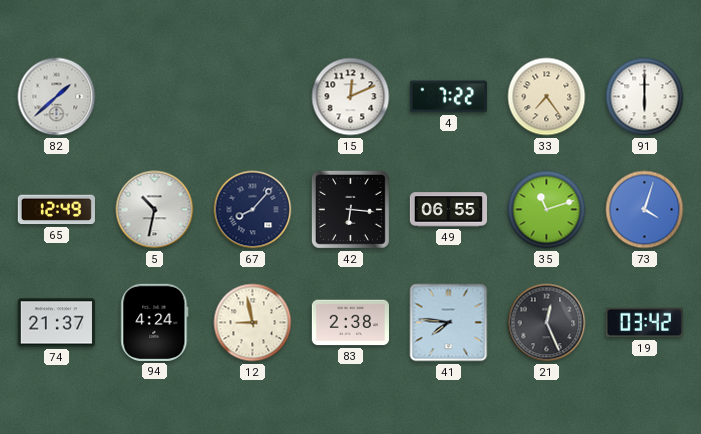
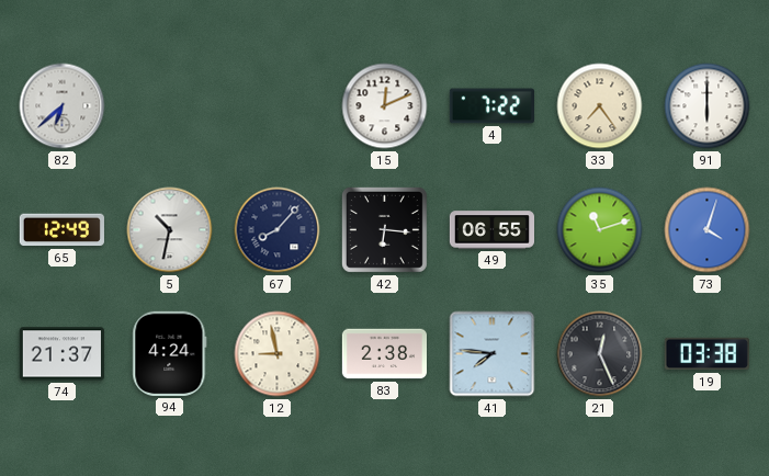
82: 1:38 -> 6:38
19: 03:42 -> 03:38
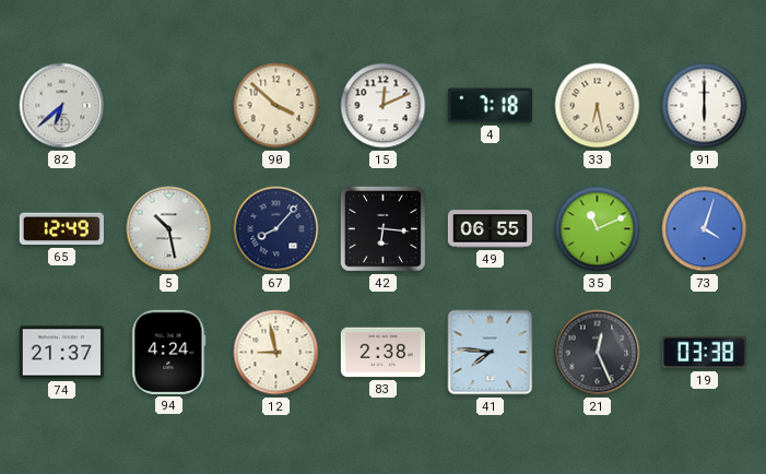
90: none -> 3:52
4: 7:22 -> 7:18
33: 7:24 -> 6:28
5: 10:32 -> 10:28
35: 11:12 -> 11:11
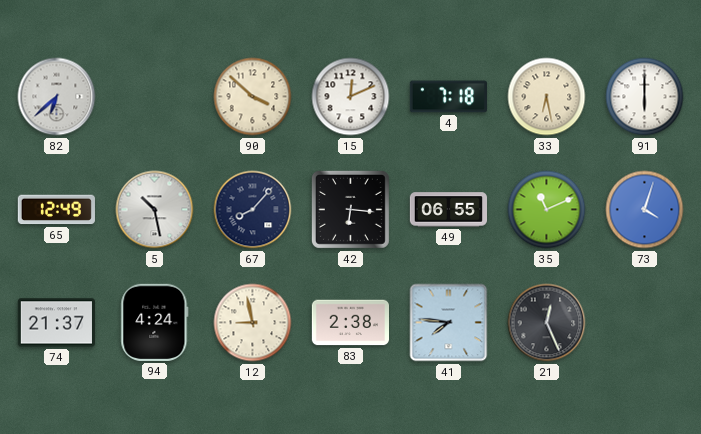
19: 03:38 -> none
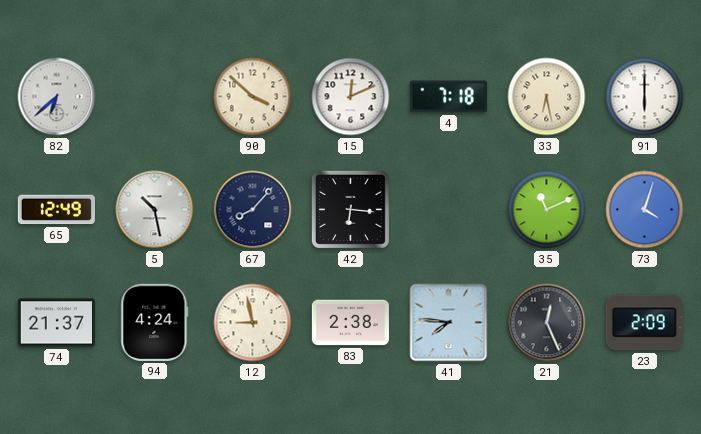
49: 06:55 -> none
23: none -> 2:09
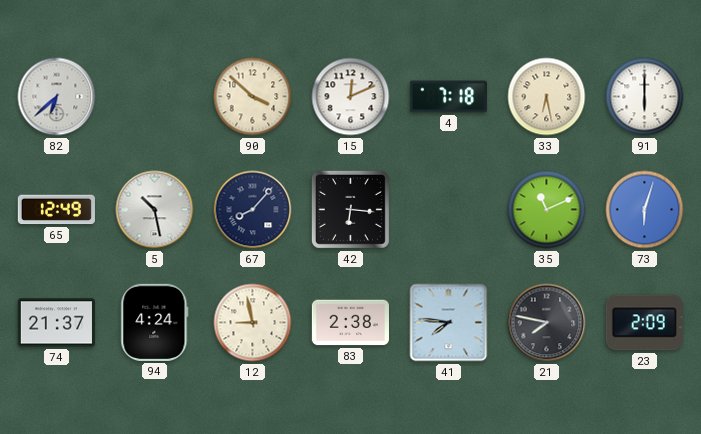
73: 4:03 -> 6:03
21: 12:26 -> 7:47
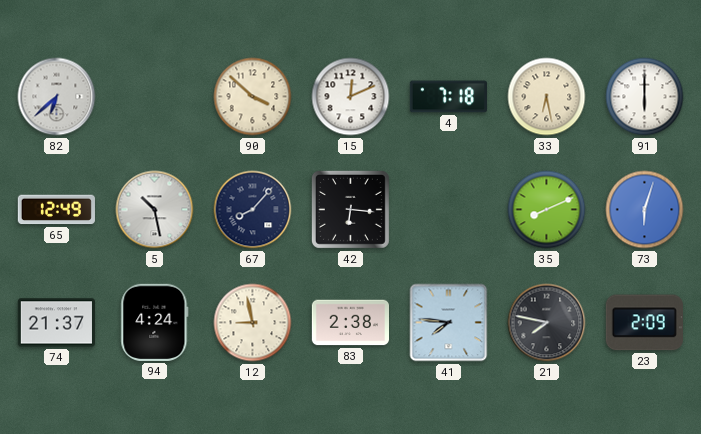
35: 11:11 -> 8:11
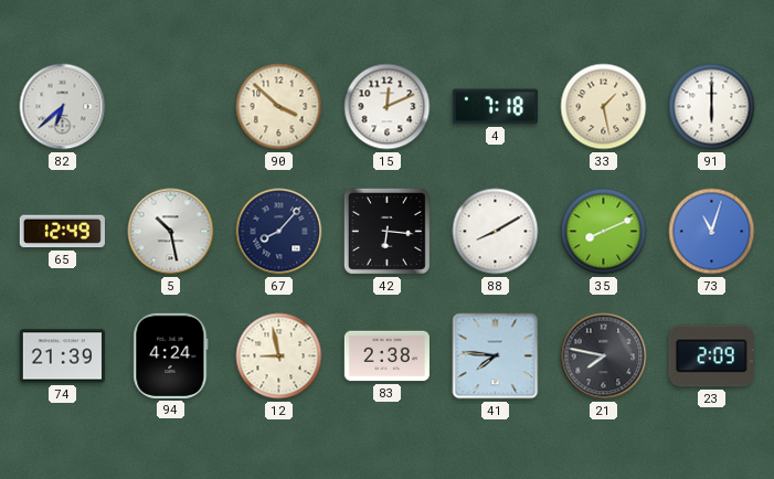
33: 6:28 -> 1:28
88: none -> 8:10
73: 6:03 -> 11:03
74: 21:37 -> 21:39
